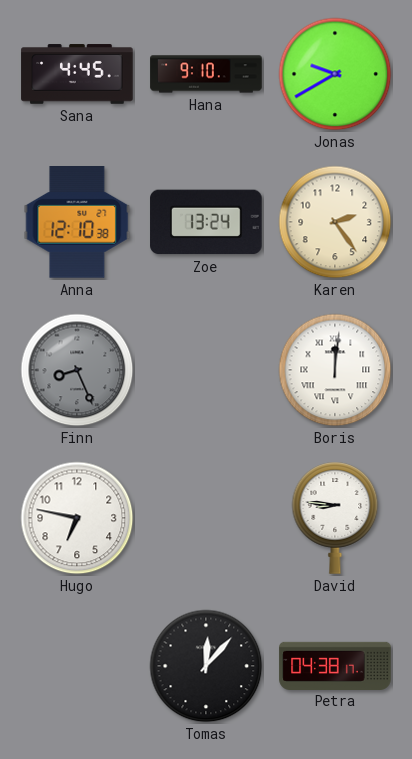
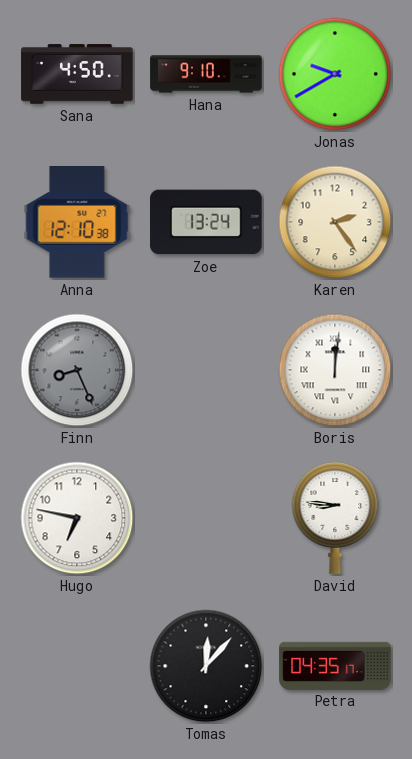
Sana: 4:45 -> 4:50
Petra: 04:38 -> 04:35
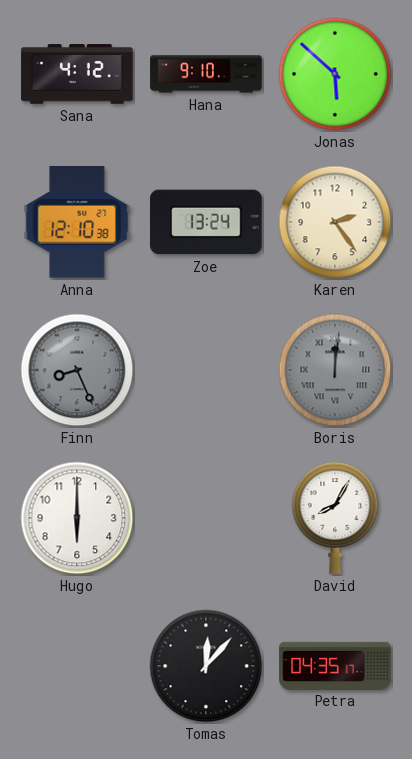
Sana: 4:50 -> 4:12
Jonas: 9:40 -> 5:52
Boris dial: white -> grey
Hugo: 6:47 -> 6:00
David: 8:46 -> 8:05
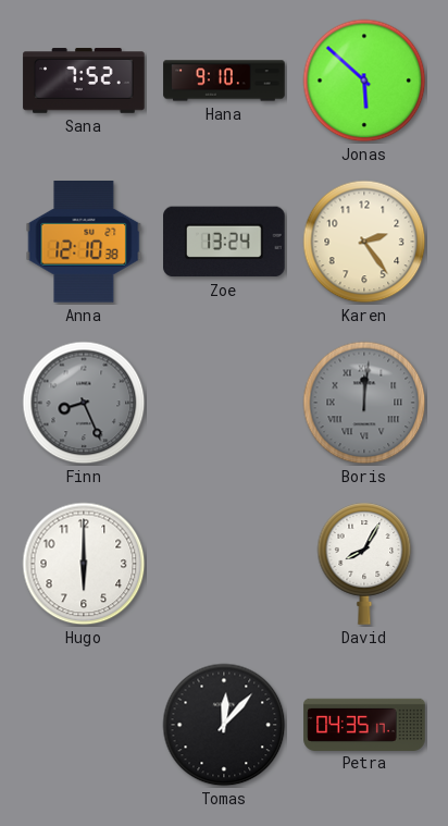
Sana: 4:12 -> 7:52
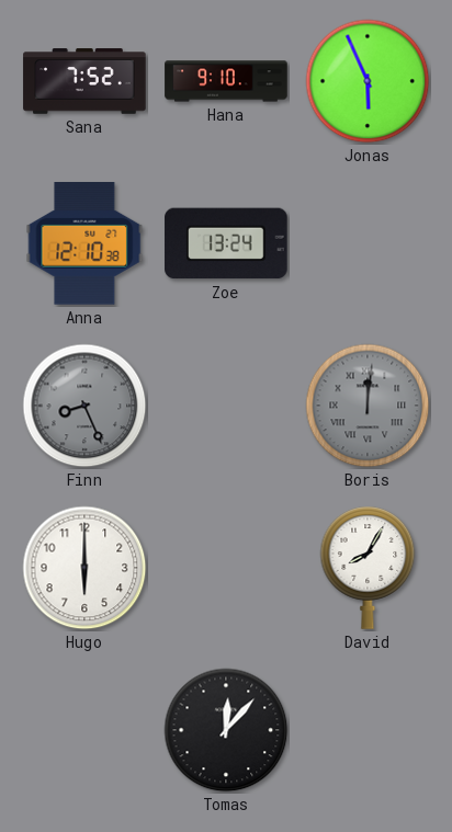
Jonas: 5:52 -> 5:56
Karen: 2:24 -> none
Petra: 04:35 -> none
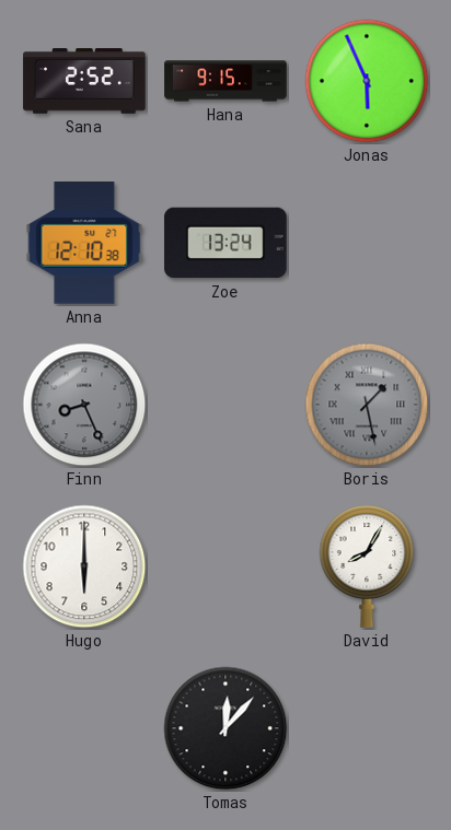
Sana: 7:52 -> 2:52
Hana: 9:10 -> 9:15
Boris: 12:01 -> 1:28
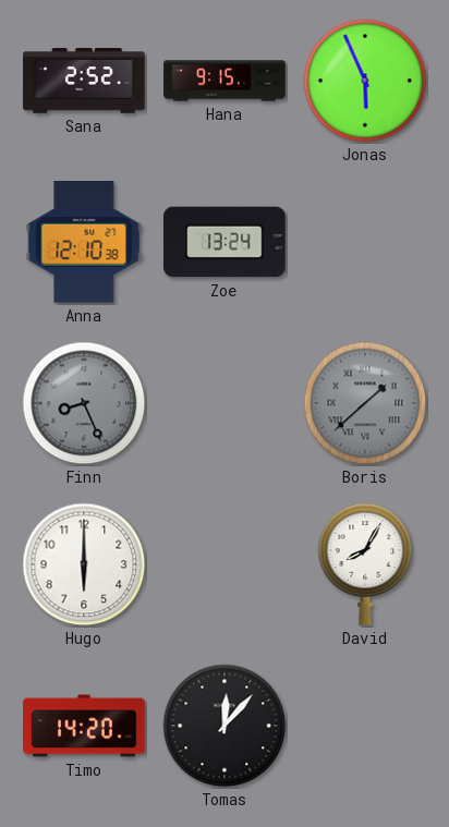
Boris: 1:28 -> 1:38
Timo: none -> 14:20
